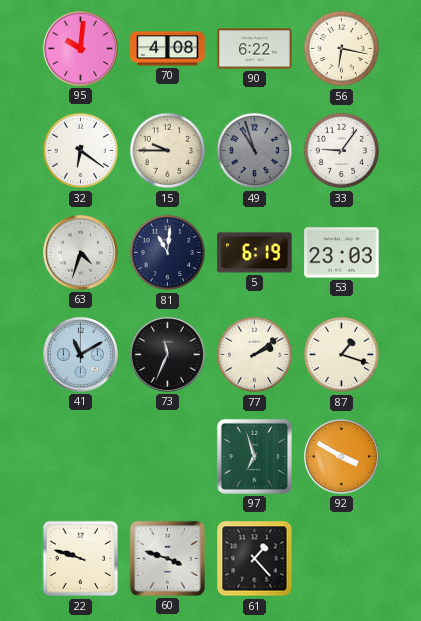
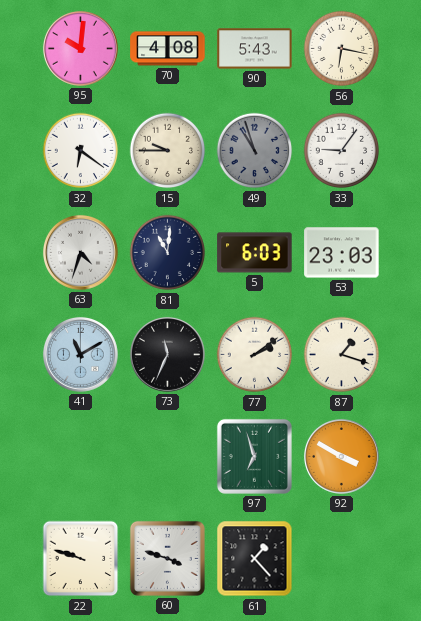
90: 6:22 -> 5:43
5: 6:19 -> 6:03
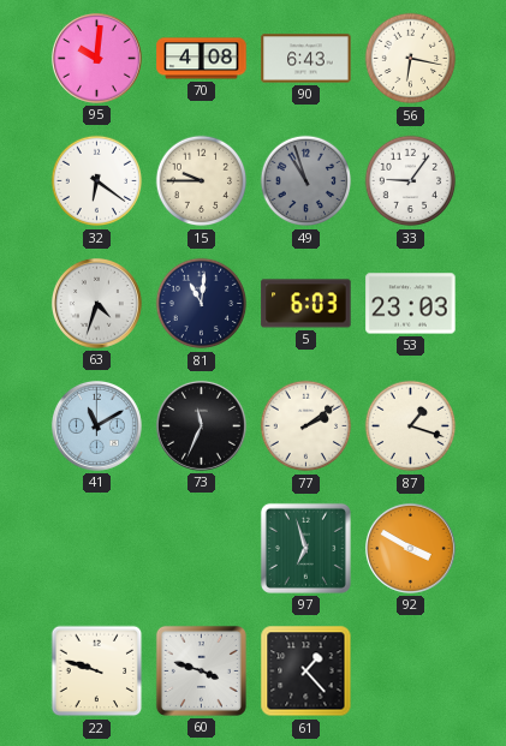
90: 5:43 -> 6:43
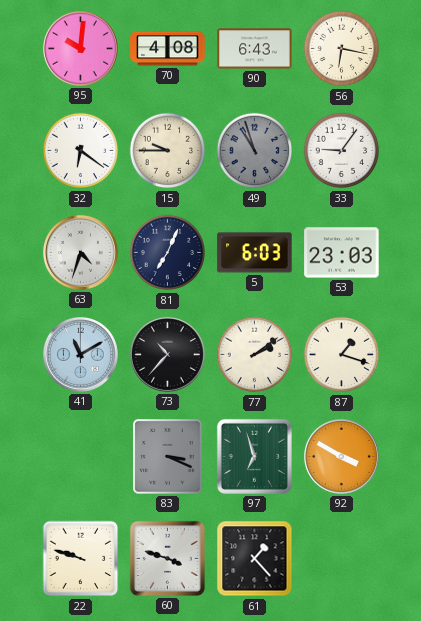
81: 11:01 -> 7:04
73: 11:34 -> 10:37
83: none -> 3:19
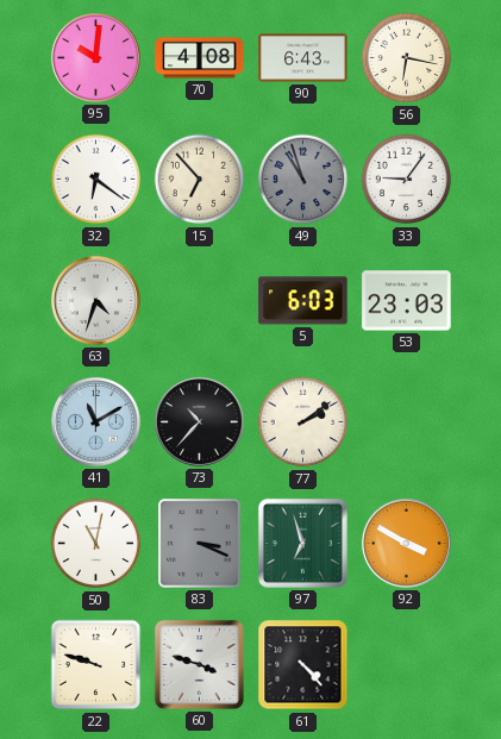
15: 9:45 -> 6:53
81: 7:04 -> none
87: 1:18 -> none
50: none -> 11:02
61: 1:23 -> 4:23
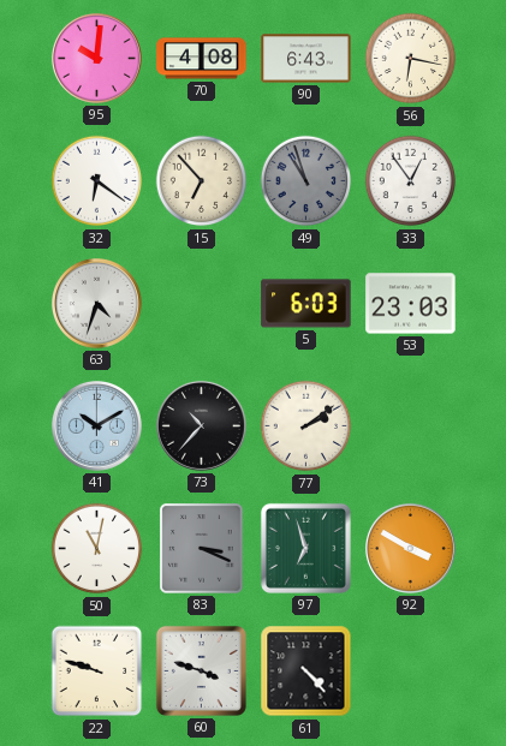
33: 9:06 -> 12:54
41: 11:10 -> 10:10
